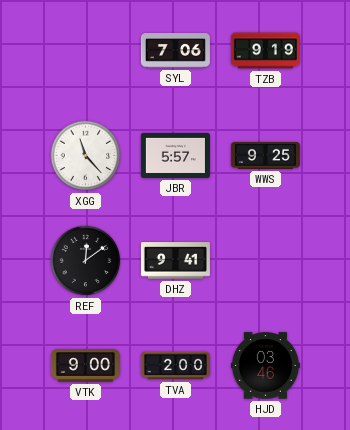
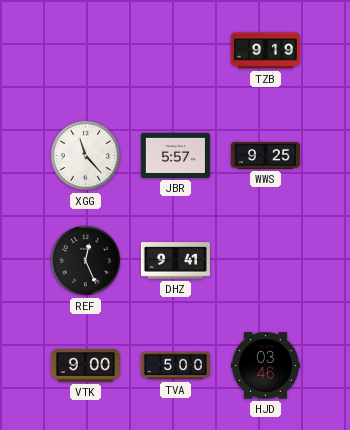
SYL: 7:06 -> none
REF: 12:09 -> 12:26
TVA: 2:00 -> 5:00
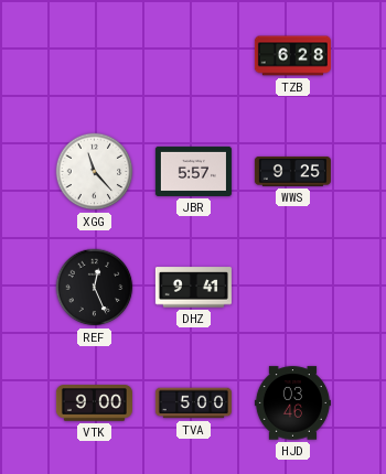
TZB: 9:19 -> 6:28
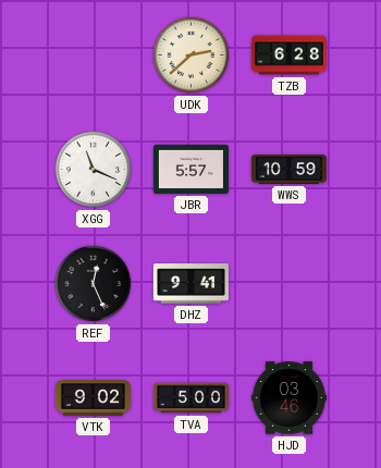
UDK: none -> 2:38
XGG: 11:23 -> 11:19
WWS: 9:25 -> 10:59
VTK: 9:00 -> 9:02
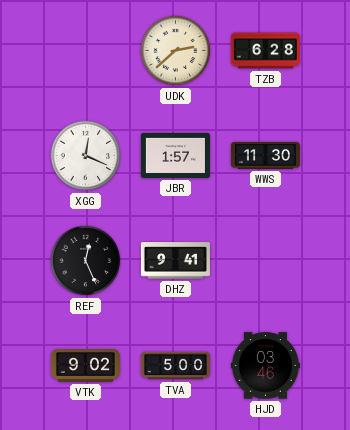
XGG: 11:19 -> 12:19
JBR: 5:57 -> 1:57
WWS: 10:59 -> 11:30
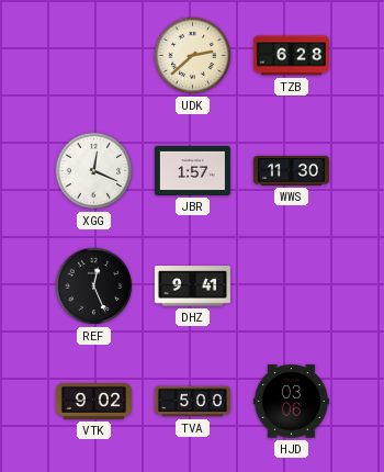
HJD: 03:46 -> 03:06
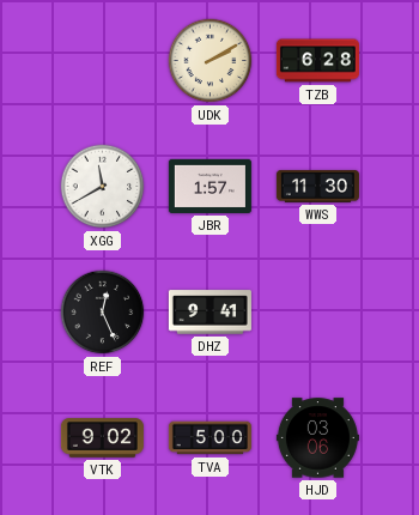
UDK: 2:38 -> 2:10
XGG: 12:19 -> 11:40
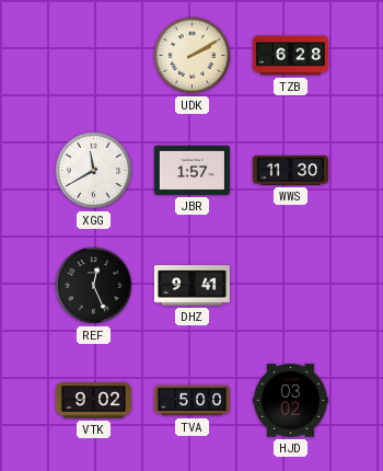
HJD: 03:06 -> 03:02
